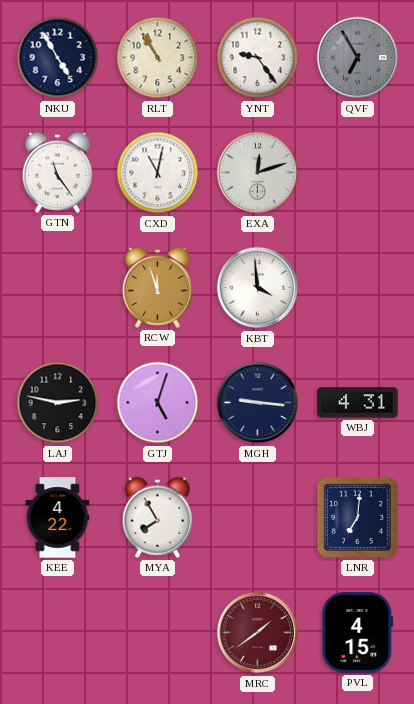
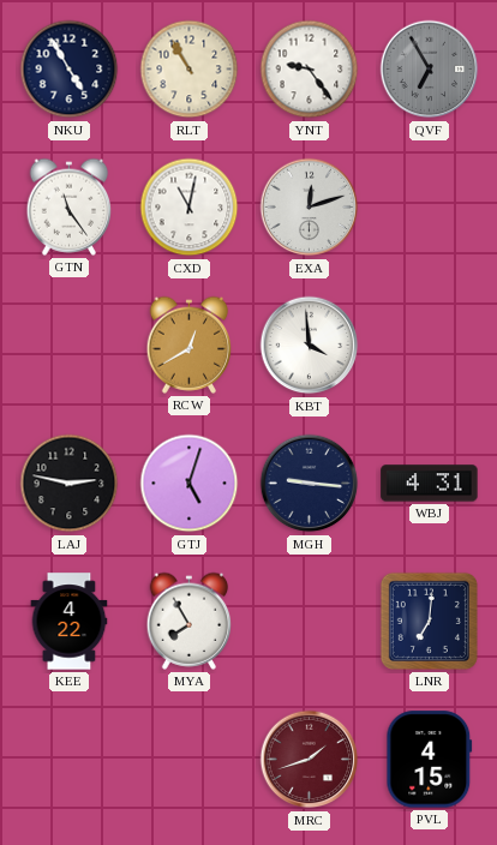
RCW: 11:57 -> 12:40
MRC: 1:39 -> 1:42
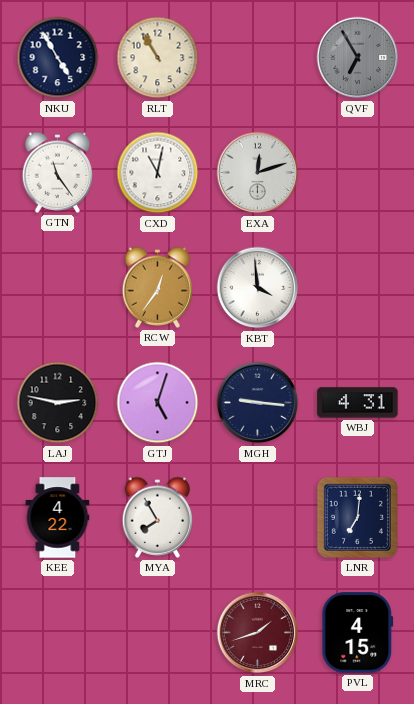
YNT: 9:24 -> none
RCW: 12:40 -> 12:36
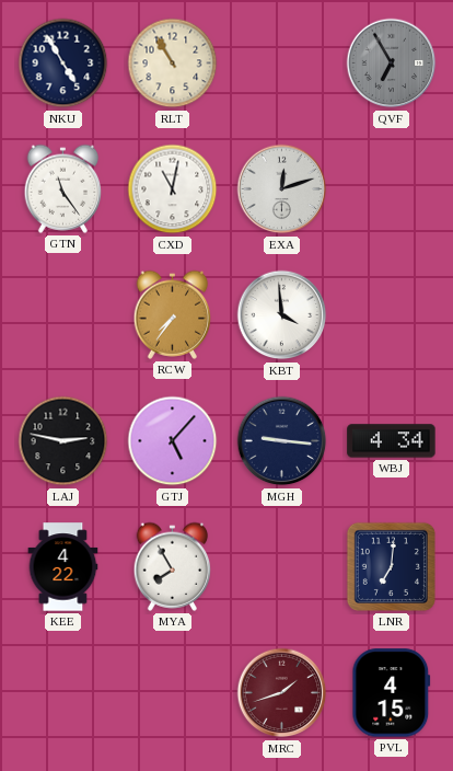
RCW: 12:36 -> 7:36
GTJ: 5:03 -> 5:07
WBJ: 4:31 -> 4:34
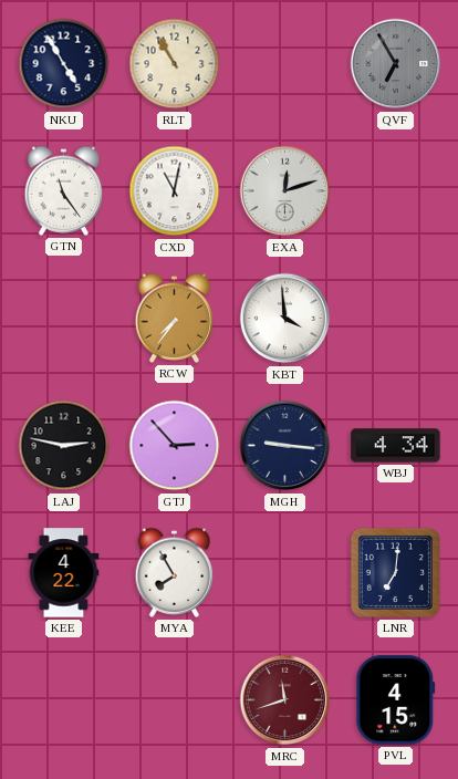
GTJ: 5:07 -> 2:53
MRC: 1:42 -> 11:42
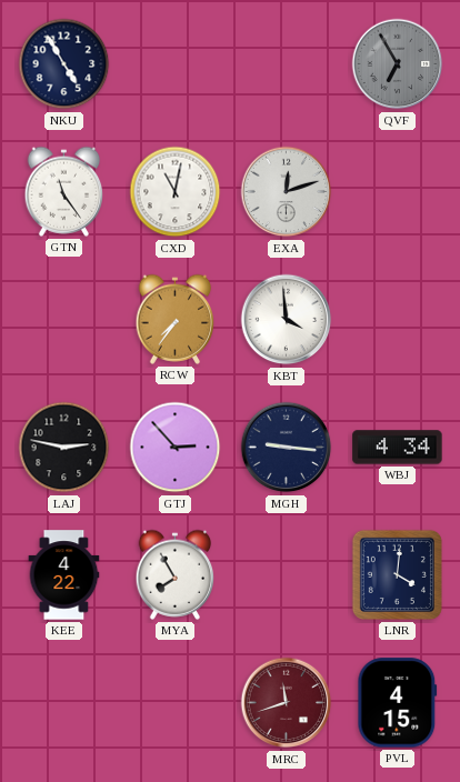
RLT: 10:55 -> none
LNR: 7:01 -> 4:01
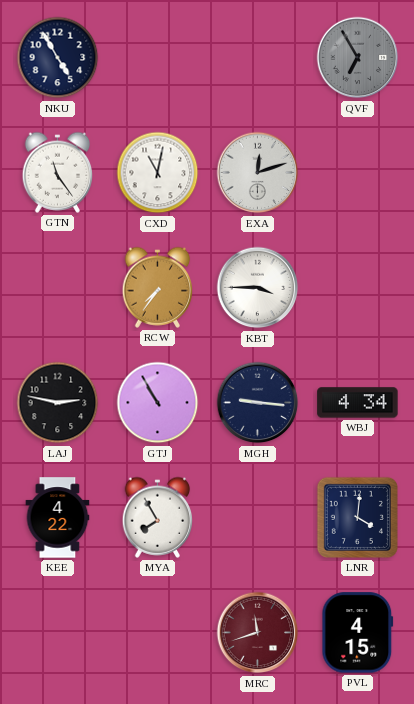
KBT: 3:59 -> 3:45
GTJ: 2:53 -> 10:55
